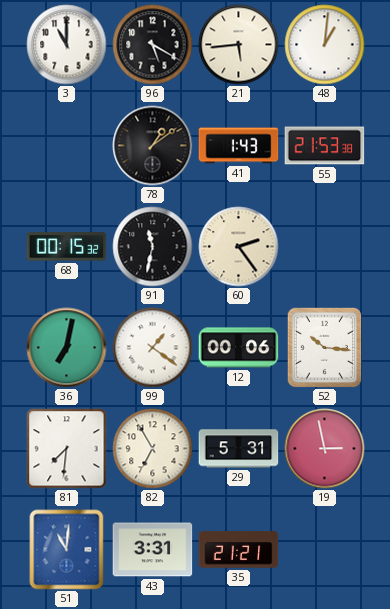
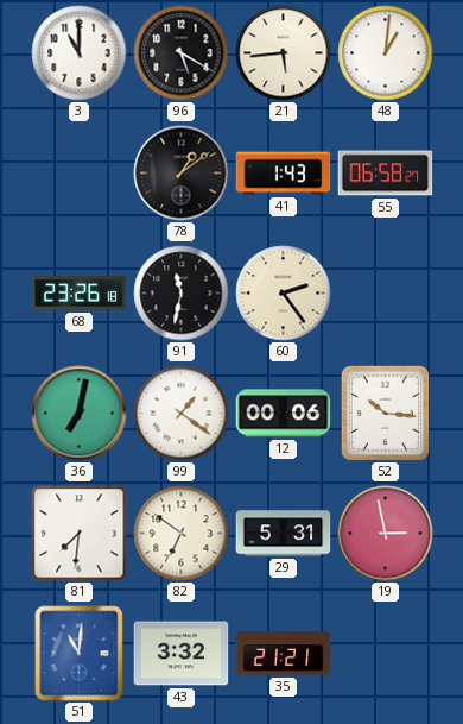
55: 21:53 -> 06:58
68: 00:15 -> 23:26
82: 6:55 -> 6:51
43: 3:31 -> 3:32
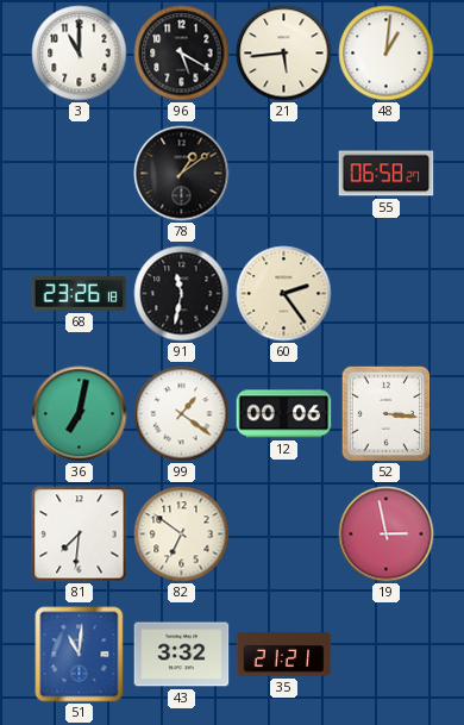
41: 1:43 -> none
52: 10:16 -> 3:16
29: 5:31 -> none
